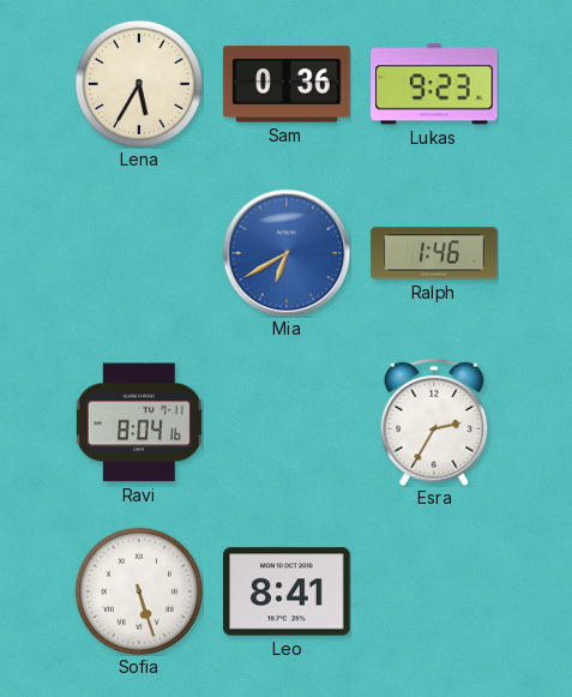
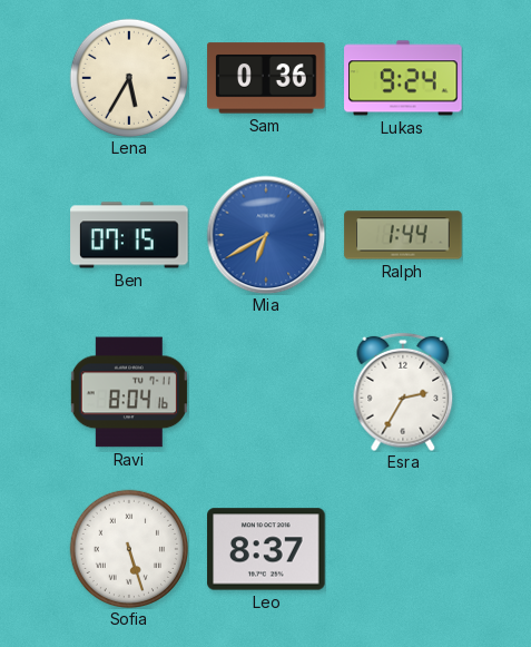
Lukas: 9:23 -> 9:24
Ben: none -> 07:15
Ralph: 1:46 -> 1:44
Leo: 8:41 -> 8:37
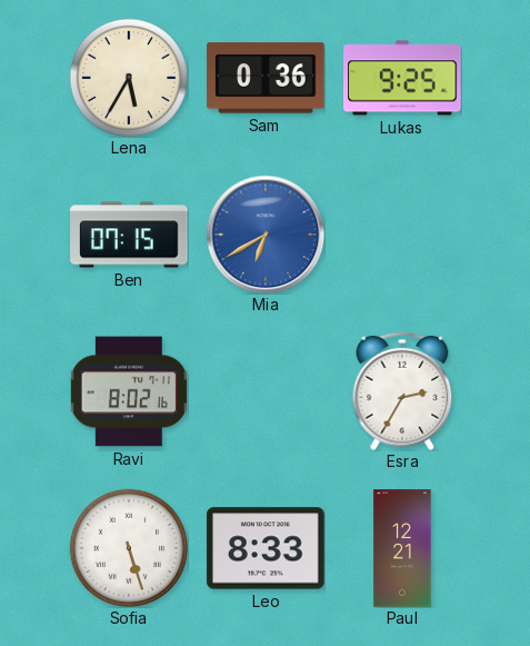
Lukas: 9:24 -> 9:25
Ralph: 1:44 -> none
Ravi: 8:04 -> 8:02
Leo: 8:37 -> 8:33
Paul: none -> 12:21
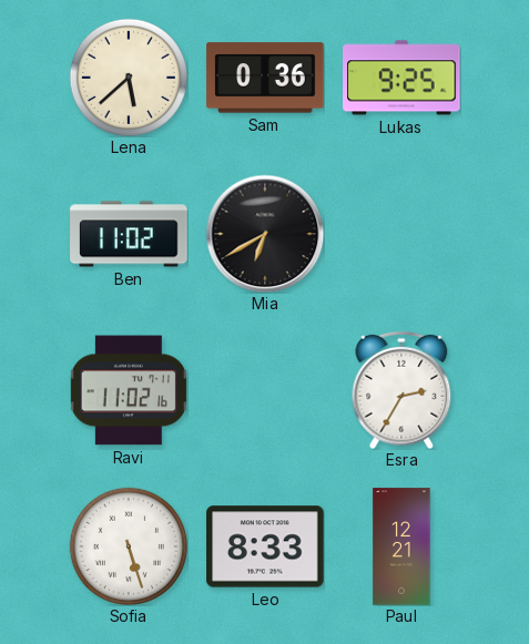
Lena: 5:35 -> 5:38
Ben: 07:15 -> 11:02
Mia dial: blue -> black
Ravi: 8:02 -> 11:02
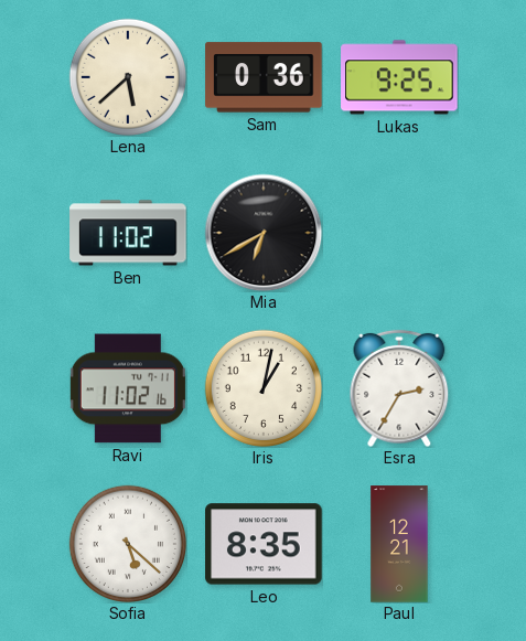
Iris: none -> 1:02
Sofia: 5:27 -> 5:22
Leo: 8:33 -> 8:35
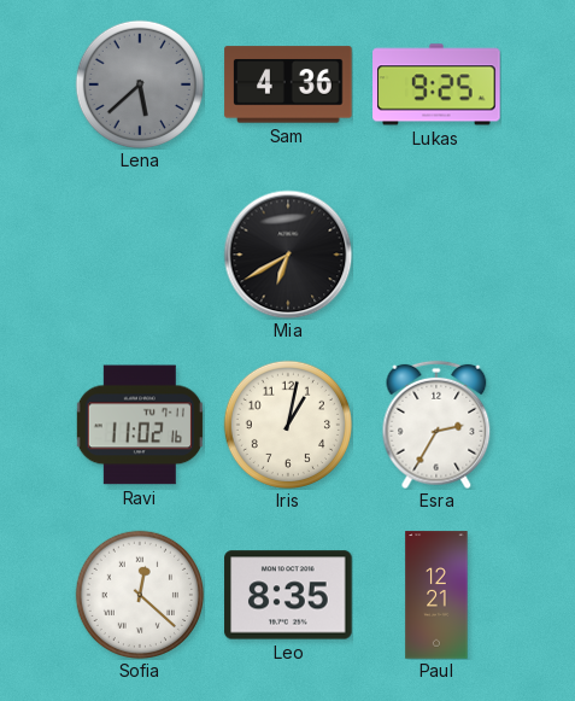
Lena dial: cream -> grey
Sam: 0:36 -> 4:36
Ben: 11:02 -> none
Sofia: 5:22 -> 12:22
